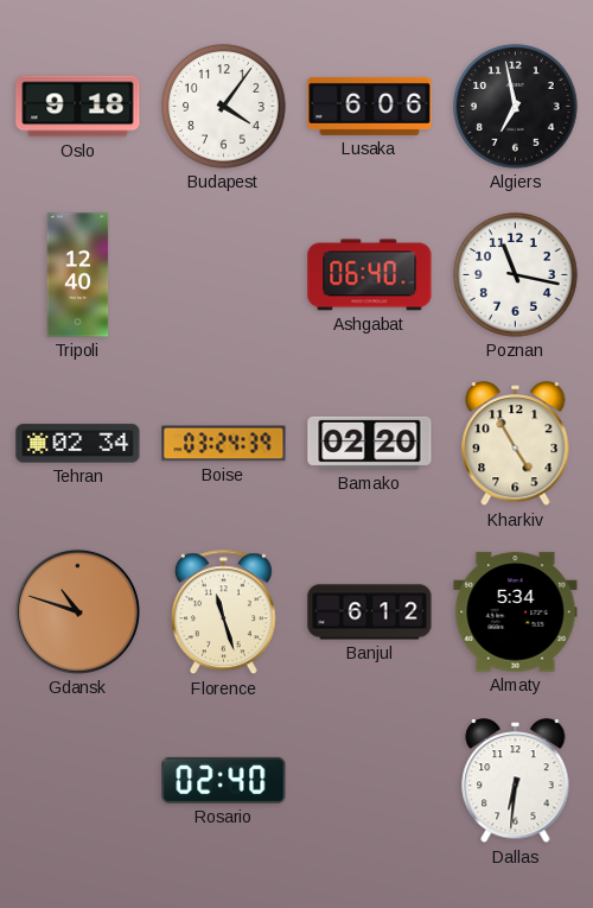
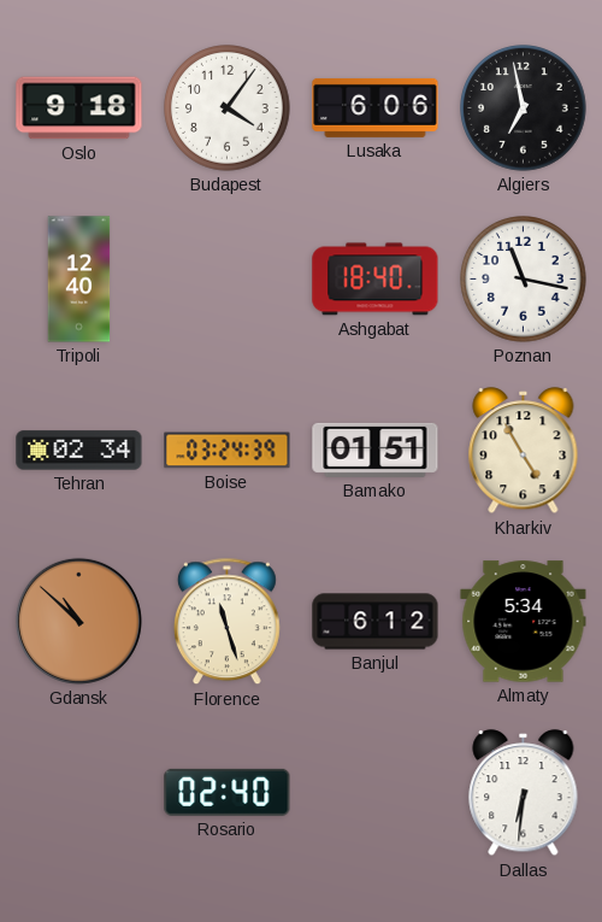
Ashgabat: 06:40 -> 18:40
Bamako: 02:20 -> 01:51
Gdansk: 10:48 -> 10:52
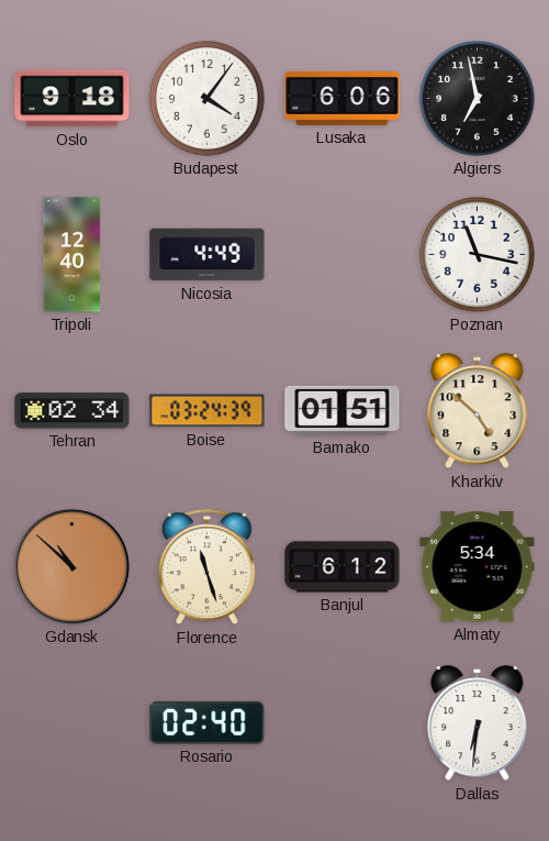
Nicosia: none -> 4:49
Ashgabat: 18:40 -> none
Kharkiv: 4:55 -> 4:52
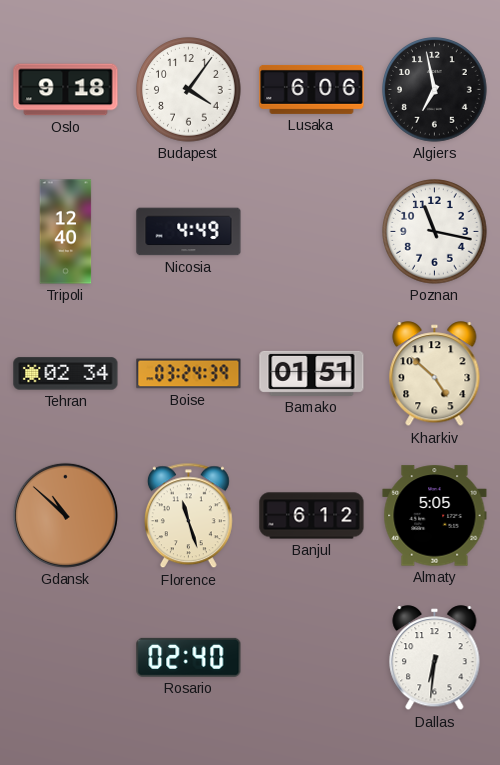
Almaty: 5:34 -> 5:05
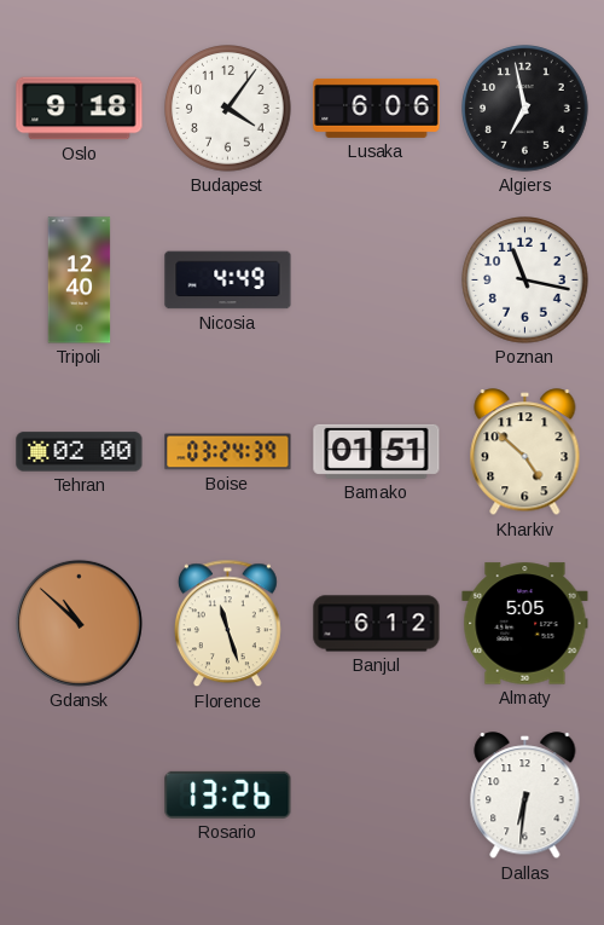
Tehran: 02:34 -> 02:00
Rosario: 02:40 -> 13:26
